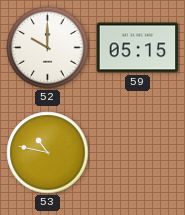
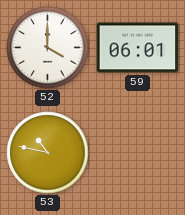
52: 10:00 -> 4:00
59: 05:15 -> 06:01
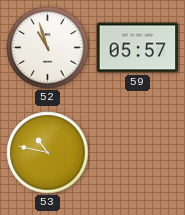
52: 4:00 -> 10:57
59: 06:01 -> 05:57
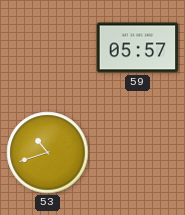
52: 10:57 -> none
53: 10:47 -> 10:42
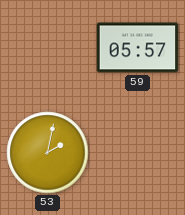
53: 10:42 -> 2:02
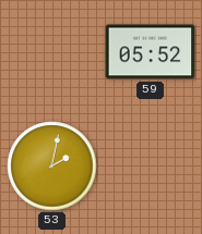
59: 05:57 -> 05:52
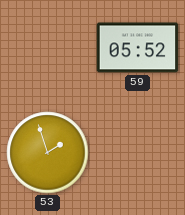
53: 2:02 -> 1:57
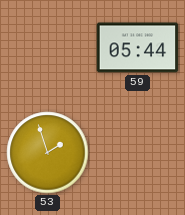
59: 05:52 -> 05:44
